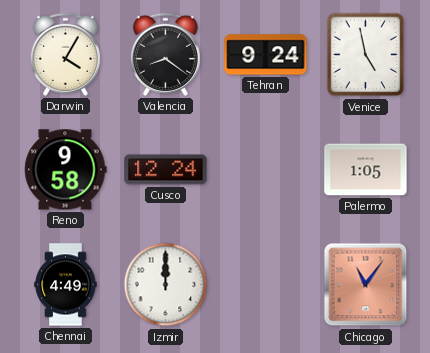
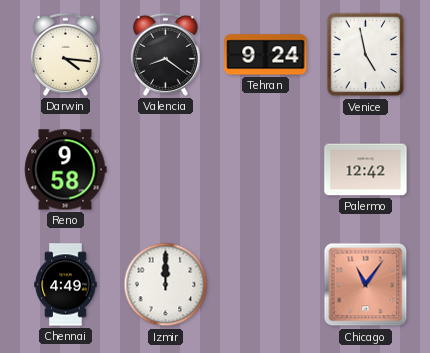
Darwin: 4:05 -> 4:16
Cusco: 12:24 -> none
Palermo: 1:05 -> 12:42
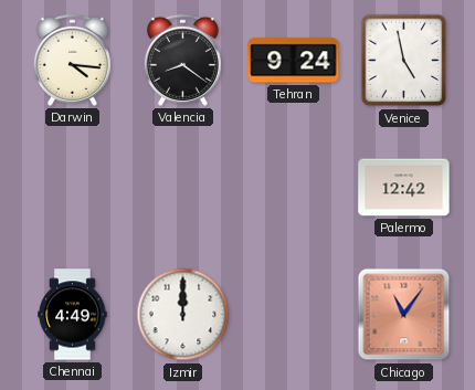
Reno: 9:58 -> none
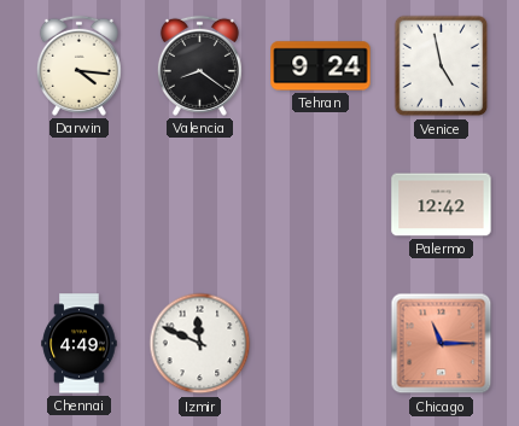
Izmir: 12:00 -> 11:49
Chicago: 11:06 -> 11:15
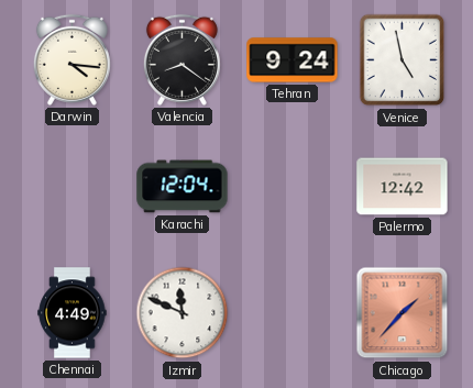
Karachi: none -> 12:04
Chicago: 11:15 -> 1:37
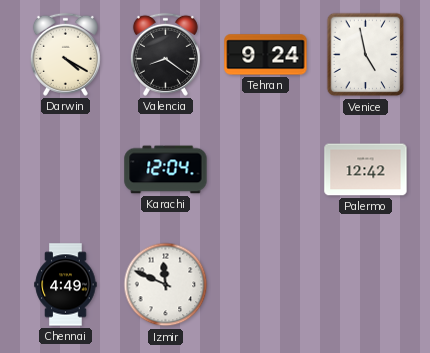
Darwin: 4:16 -> 4:20
Chicago: 1:37 -> none
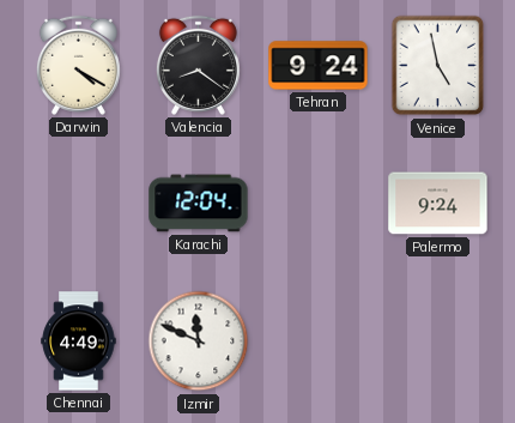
Palermo: 12:42 -> 9:24
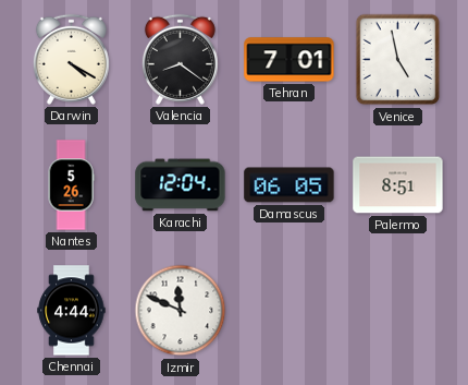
Tehran: 9:24 -> 7:01
Nantes: none -> 5:26
Damascus: none -> 06:05
Palermo: 9:24 -> 8:51
Chennai: 4:49 -> 4:44
